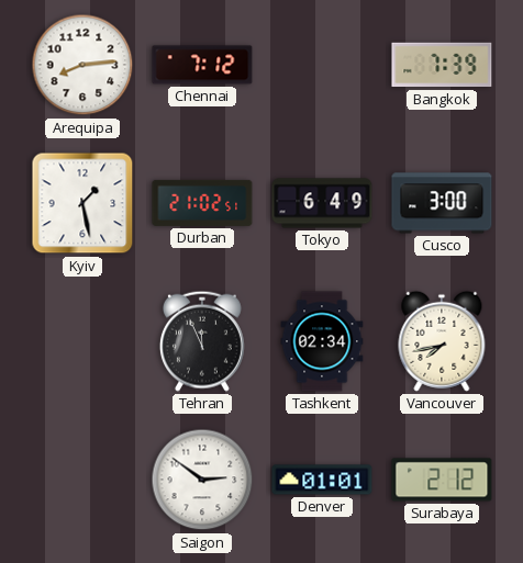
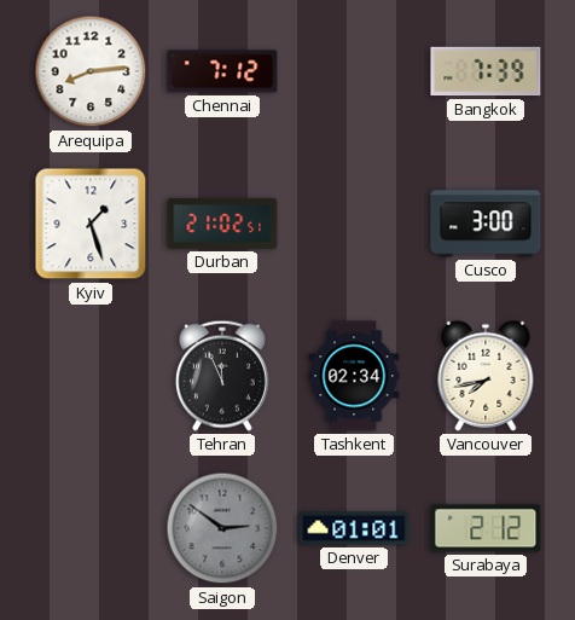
Kyiv: 1:28 -> 1:27
Tokyo: 6:49 -> none
Saigon dial: white -> grey
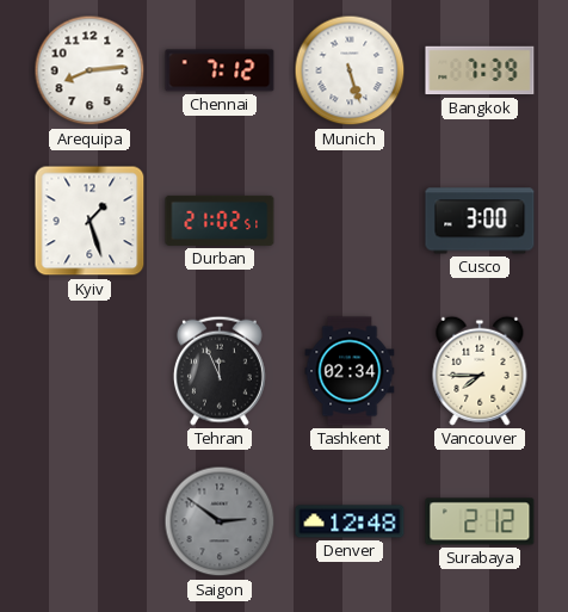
Munich: none -> 5:27
Vancouver: 7:43 -> 7:45
Denver: 01:01 -> 12:48
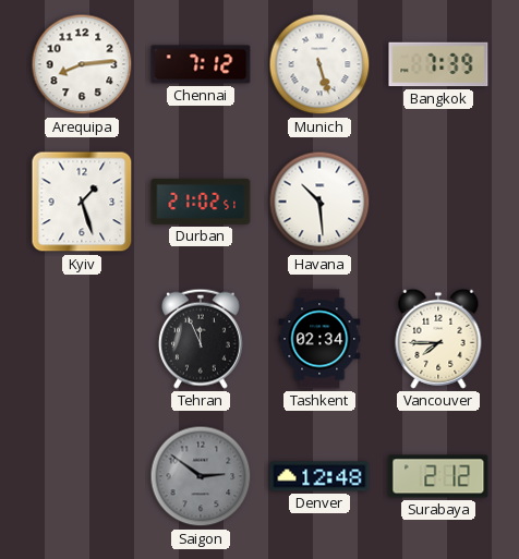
Havana: none -> 10:29
Cusco: 3:00 -> none
